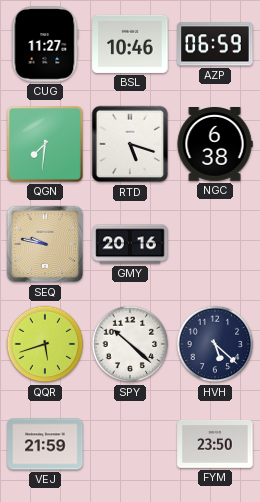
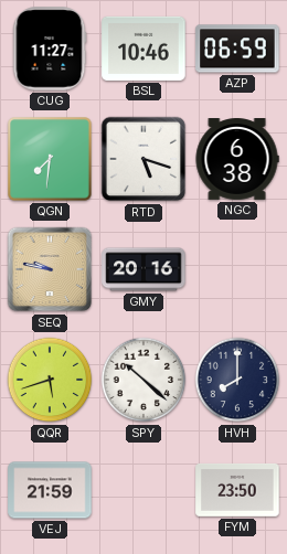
HVH: 5:22 -> 8:00
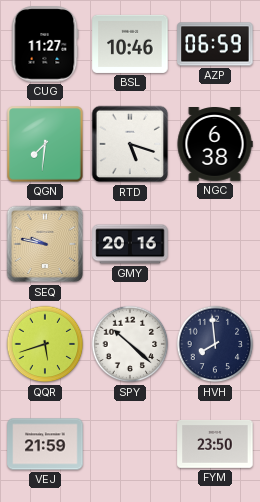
HVH: 8:00 -> 7:59
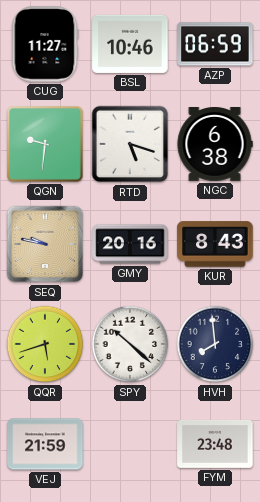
QGN: 7:31 -> 9:31
KUR: none -> 8:43
FYM: 23:50 -> 23:48
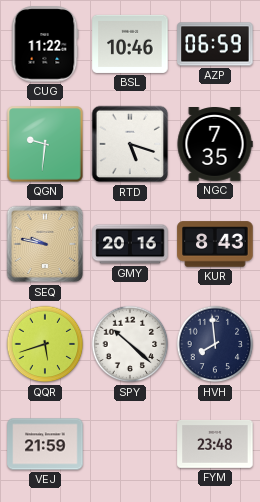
CUG: 11:27 -> 11:22
NGC: 6:38 -> 7:35
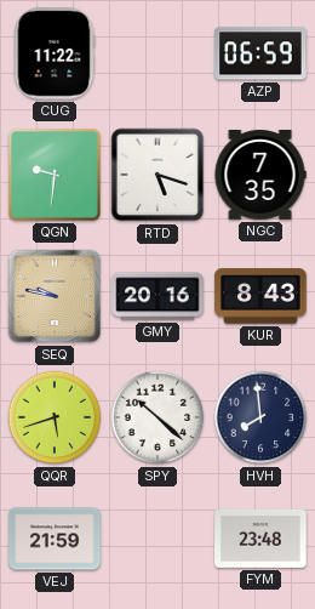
BSL: 10:46 -> none
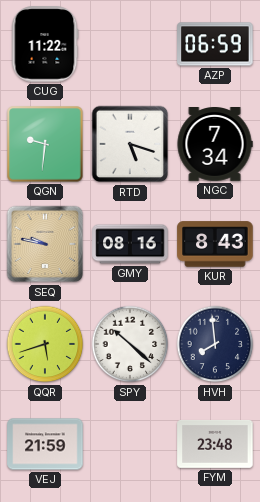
NGC: 7:35 -> 7:34
GMY: 20:16 -> 08:16
